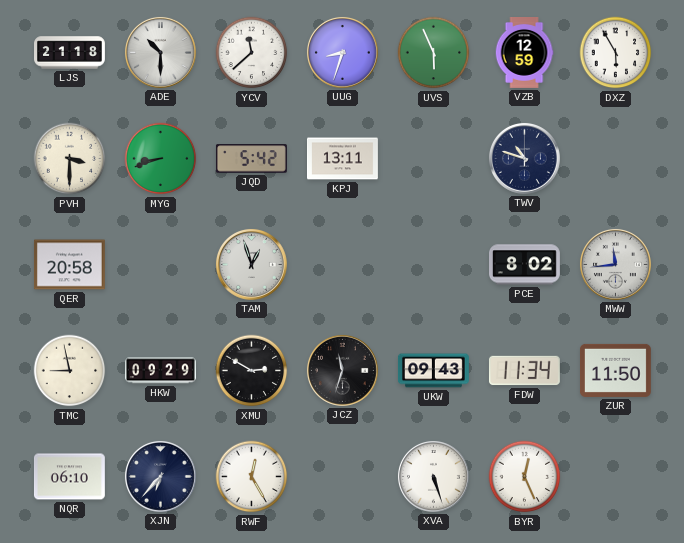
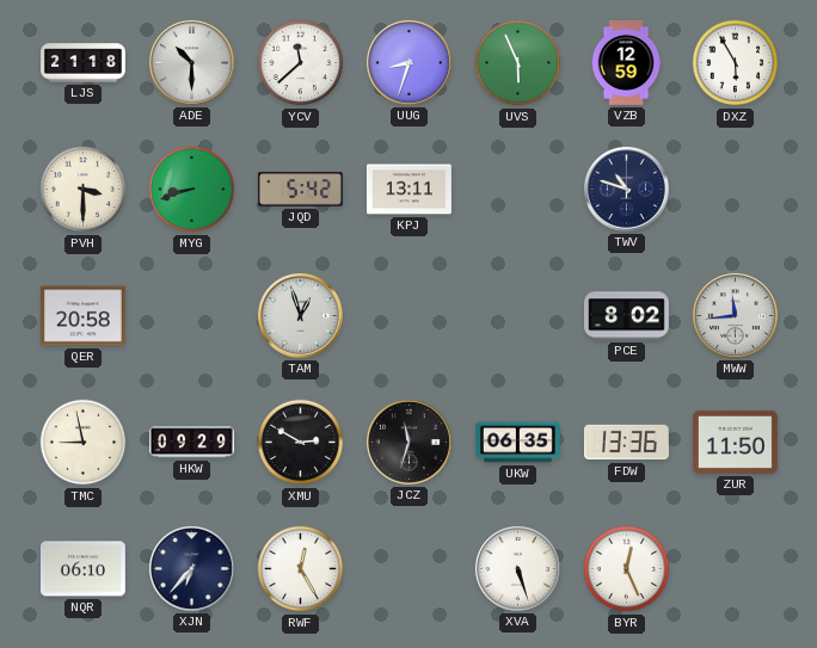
UKW: 09:43 -> 06:35
FDW: 11:34 -> 13:36
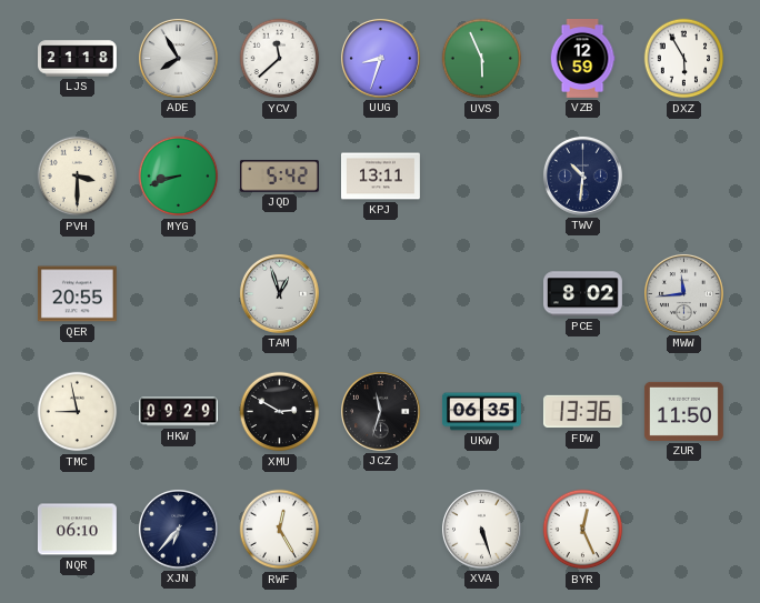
ADE: 10:30 -> 7:55
TWV: 10:48 -> 10:31
QER: 20:58 -> 20:55
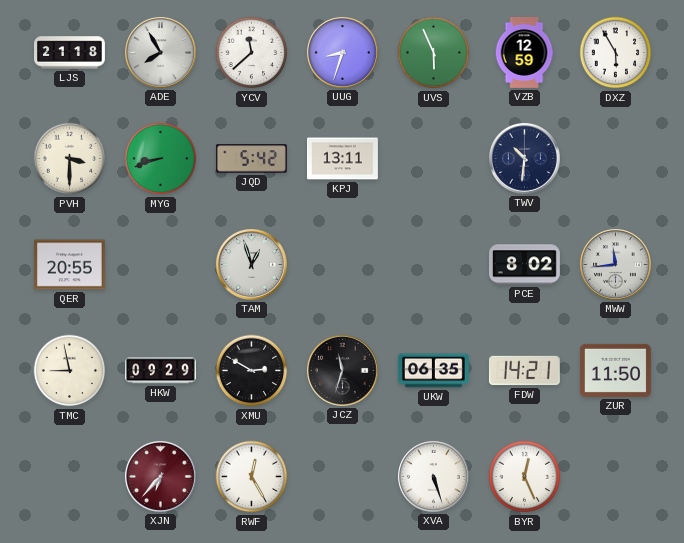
FDW: 13:36 -> 14:21
NQR: 06:10 -> none
XJN dial: navy -> burgundy
